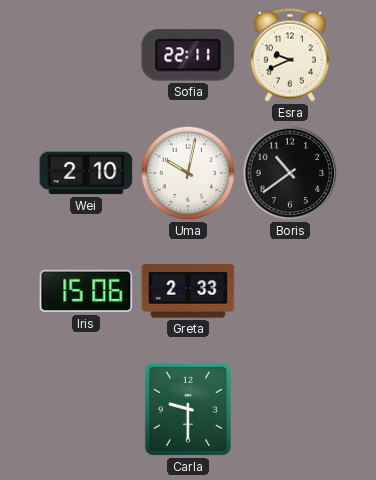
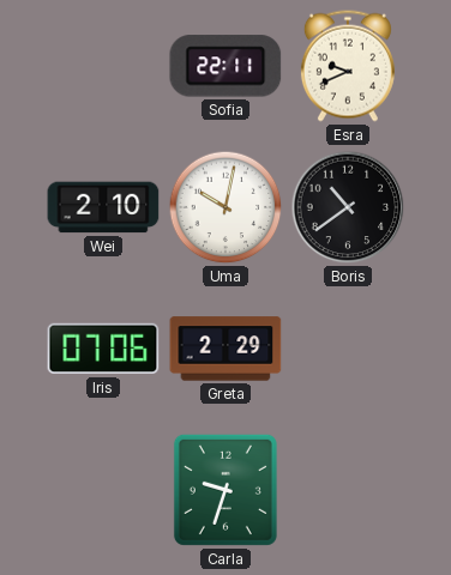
Iris: 15:06 -> 07:06
Greta: 2:33 -> 2:29
Carla: 9:30 -> 9:33
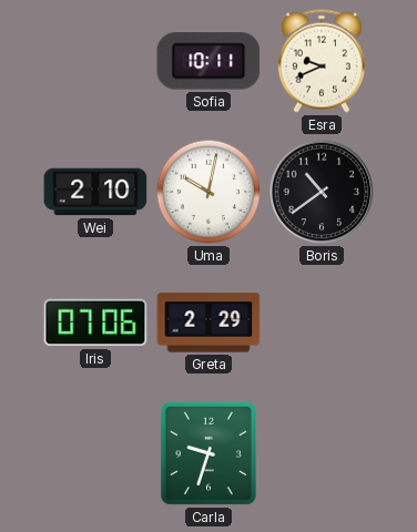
Sofia: 22:11 -> 10:11
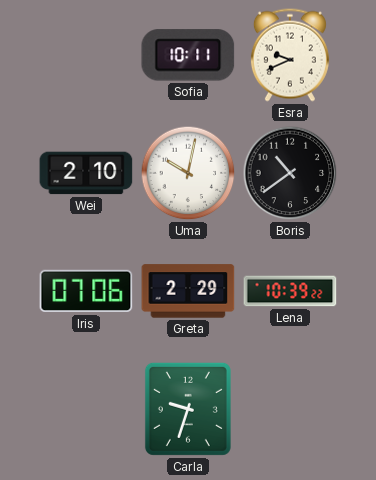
Lena: none -> 10:39
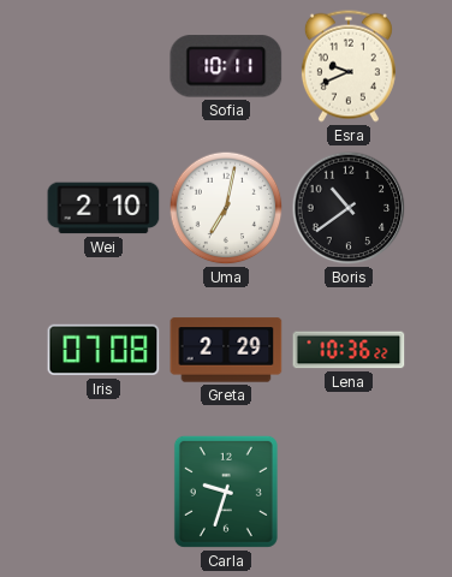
Uma: 10:02 -> 7:02
Iris: 07:06 -> 07:08
Lena: 10:39 -> 10:36
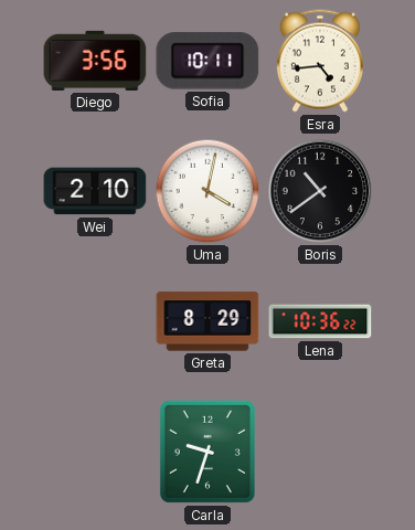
Diego: none -> 3:56
Esra: 9:41 -> 4:44
Uma: 7:02 -> 4:02
Iris: 07:08 -> none
Greta: 2:29 -> 8:29
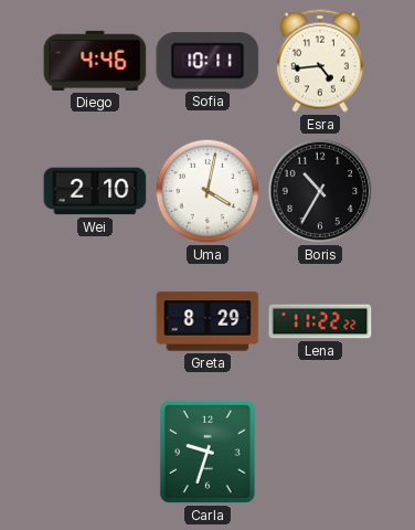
Diego: 3:56 -> 4:46
Boris: 10:39 -> 10:35
Lena: 10:36 -> 11:22
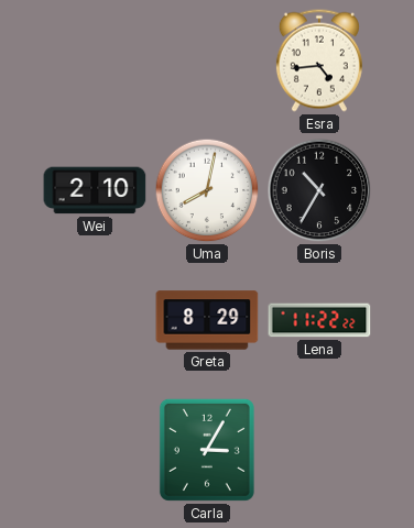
Diego: 4:46 -> none
Sofia: 10:11 -> none
Uma: 4:02 -> 8:02
Carla: 9:33 -> 3:05
